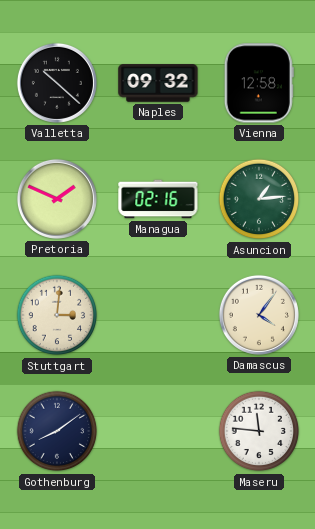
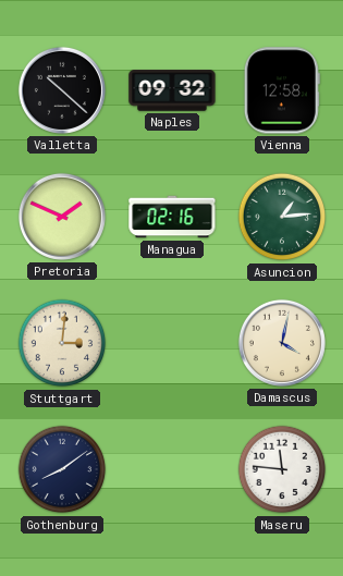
Damascus: 4:06 -> 4:02
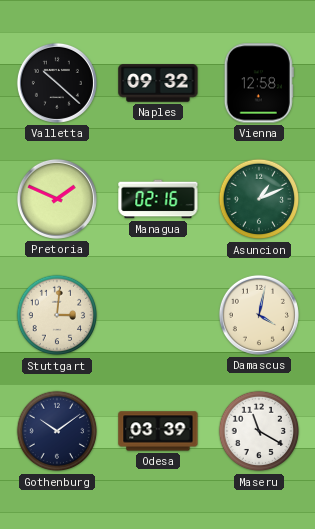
Asuncion: 1:14 -> 1:11
Gothenburg: 8:09 -> 10:09
Odesa: none -> 03:39
Maseru: 11:46 -> 11:20
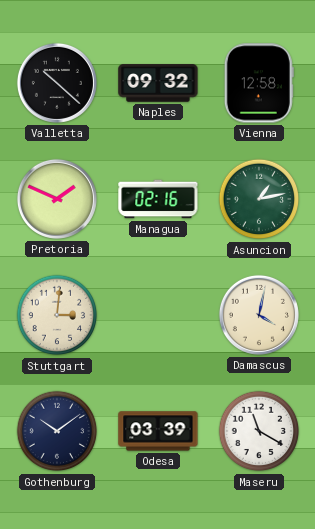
Asuncion: 1:11 -> 1:13
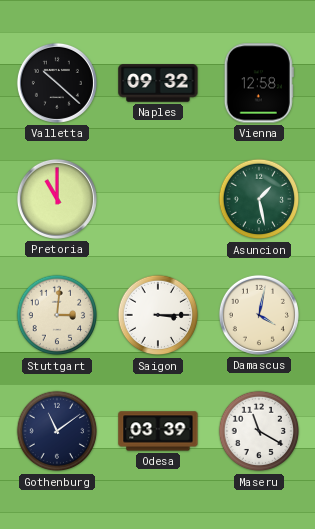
Pretoria: 1:49 -> 11:00
Managua: 02:16 -> none
Asuncion: 1:13 -> 1:28
Saigon: none -> 3:15
Gothenburg: 10:09 -> 11:09
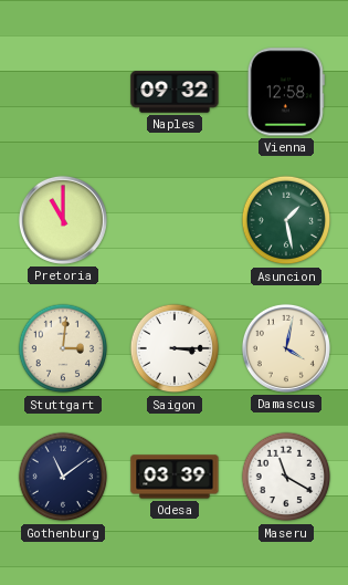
Valletta: 10:22 -> none
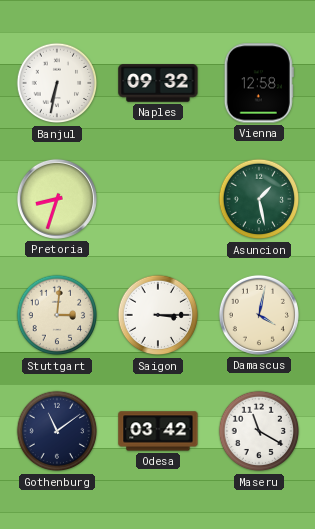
Banjul: none -> 6:32
Pretoria: 11:00 -> 8:33
Odesa: 03:39 -> 03:42
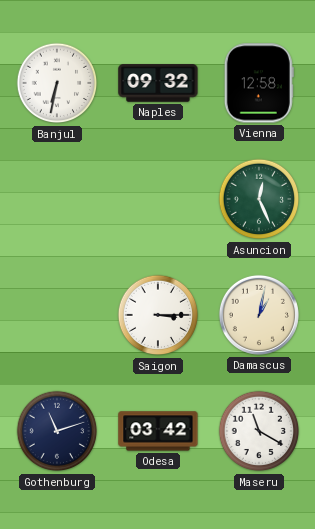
Pretoria: 8:33 -> none
Asuncion: 1:28 -> 12:26
Stuttgart: 3:01 -> none
Damascus: 4:02 -> 1:02
Gothenburg: 11:09 -> 11:12
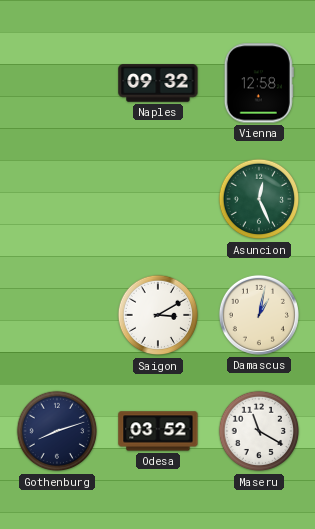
Banjul: 6:32 -> none
Saigon: 3:15 -> 3:10
Gothenburg: 11:12 -> 8:12
Odesa: 03:42 -> 03:52
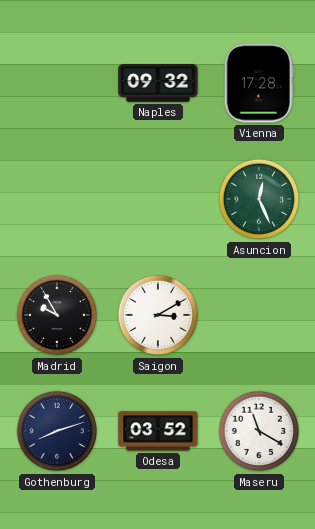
Vienna: 12:58 -> 17:28
Madrid: none -> 9:55
Damascus: 1:02 -> none
